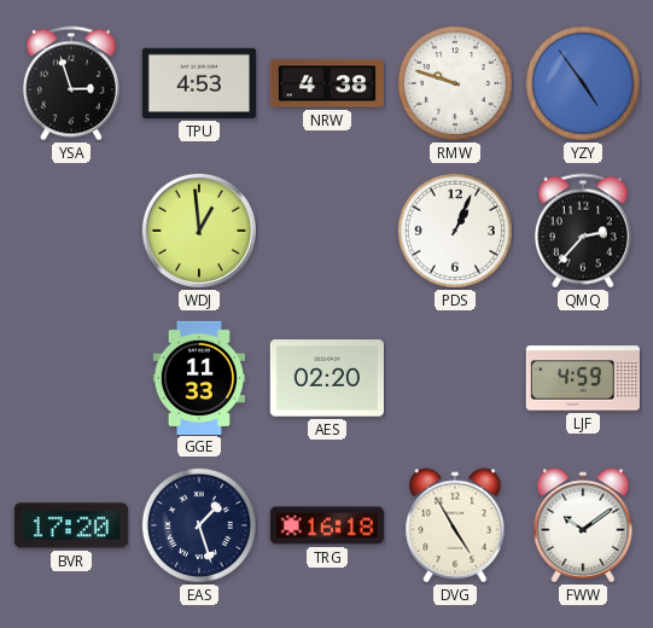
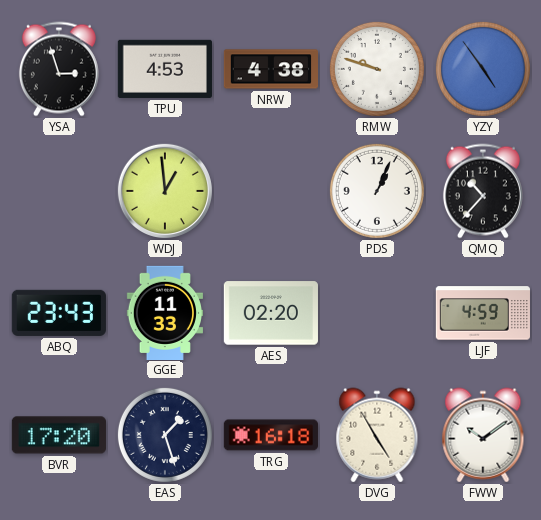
QMQ: 2:37 -> 10:37
ABQ: none -> 23:43
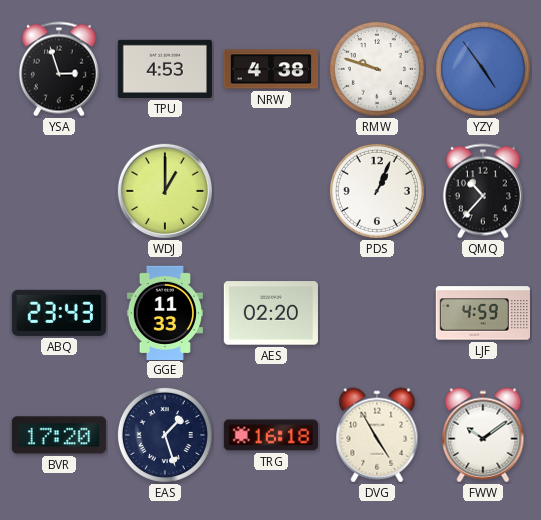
WDJ: 12:59 -> 1:00
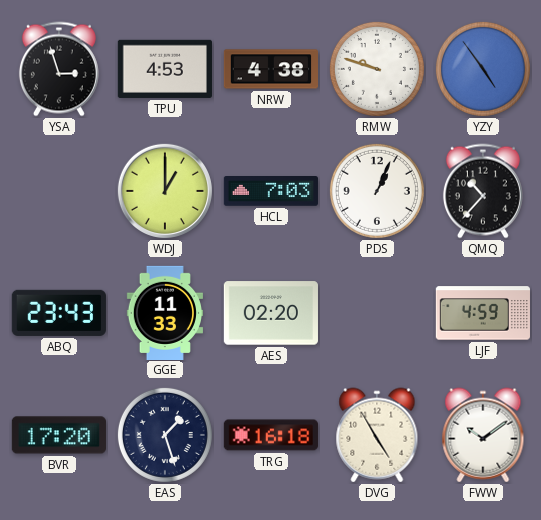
HCL: none -> 7:03
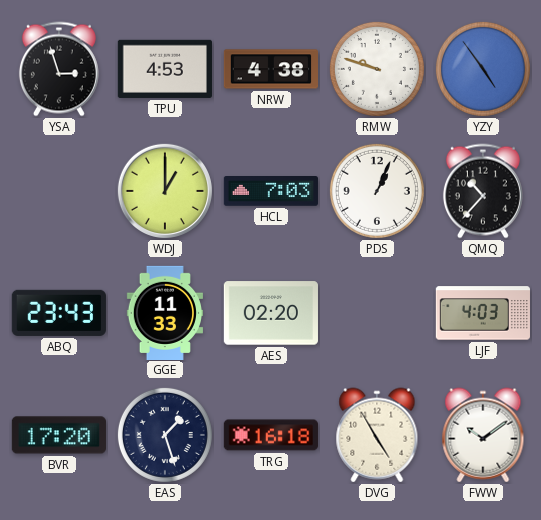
LJF: 4:59 -> 4:03
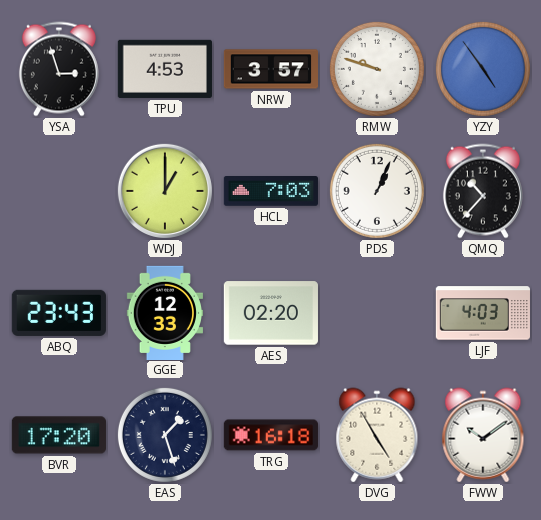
NRW: 4:38 -> 3:57
GGE: 11:33 -> 12:33
